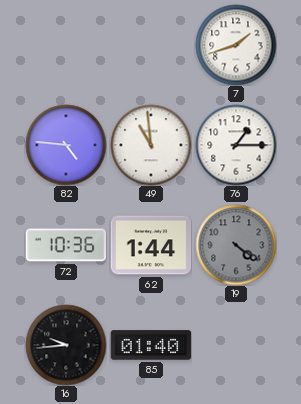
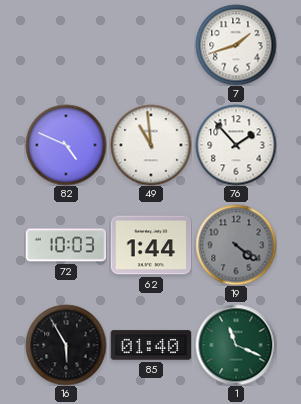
82: 4:46 -> 4:49
76: 1:15 -> 1:53
72: 10:36 -> 10:03
16: 9:44 -> 5:55
1: none -> 11:19
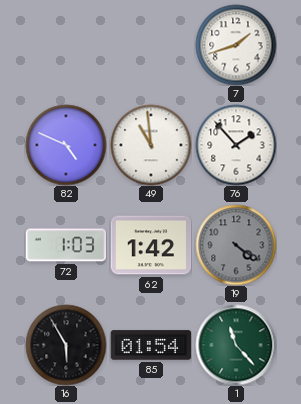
72: 10:03 -> 1:03
62: 1:44 -> 1:42
85: 01:40 -> 01:54
1: 11:19 -> 11:23
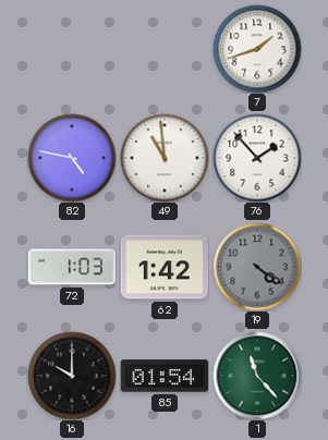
82: 4:49 -> 4:47
16: 5:55 -> 10:00
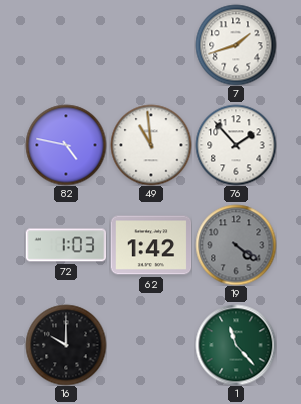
85: 01:54 -> none
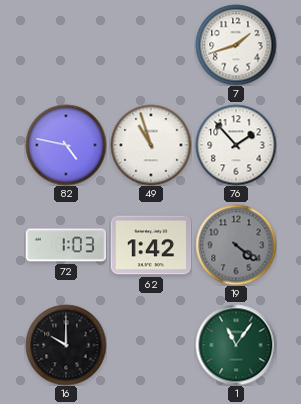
49: 10:59 -> 10:57
1: 11:23 -> 11:06
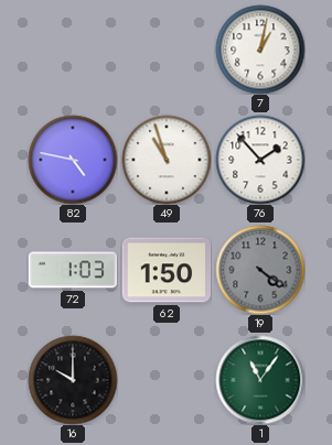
7: 1:42 -> 1:02
62: 1:42 -> 1:50
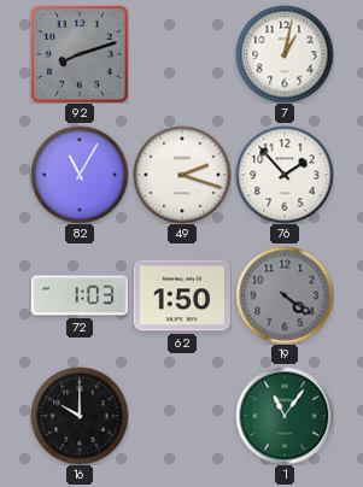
92: none -> 8:12
82: 4:47 -> 11:05
49: 10:57 -> 2:18
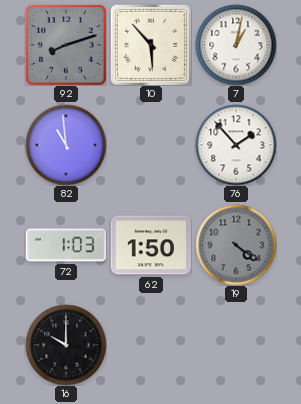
10: none -> 5:53
82: 11:05 -> 10:59
49: 2:18 -> none
1: 11:06 -> none
